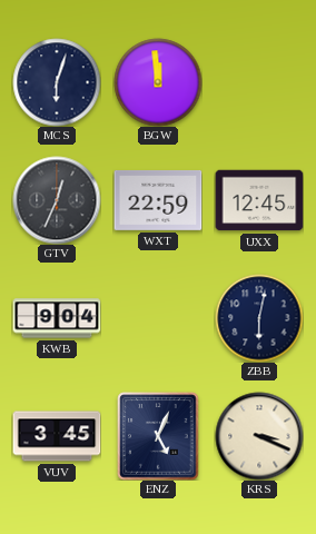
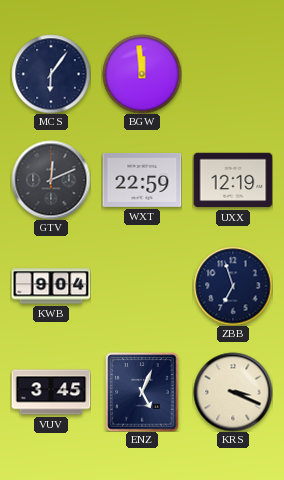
MCS: 6:03 -> 6:06
GTV: 12:34 -> 12:11
UXX: 12:45 -> 12:19
ZBB: 6:02 -> 6:57
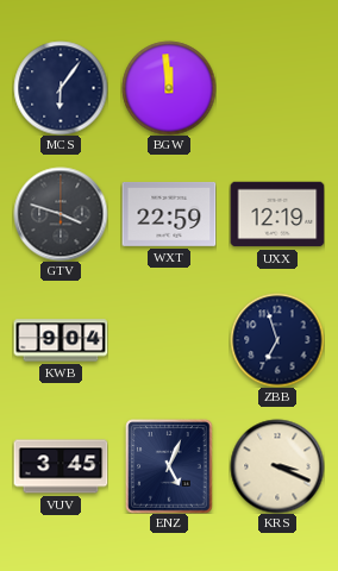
GTV: 12:11 -> 3:48
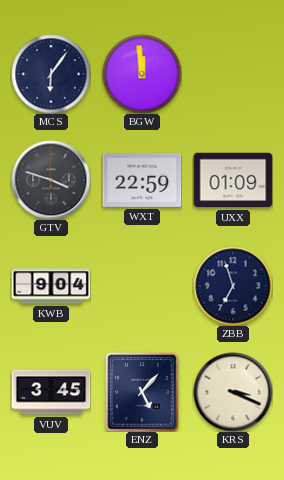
UXX: 12:19 -> 01:09
ENZ: 5:04 -> 5:07
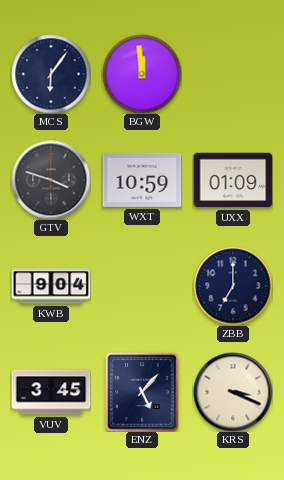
WXT: 22:59 -> 10:59
ZBB: 6:57 -> 7:00
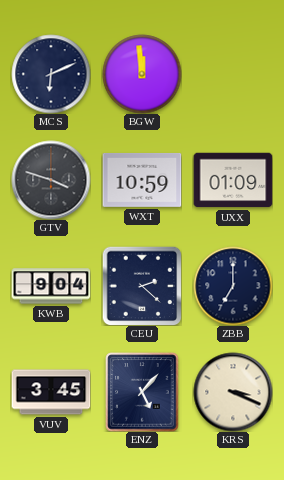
MCS: 6:06 -> 6:11
CEU: none -> 2:22
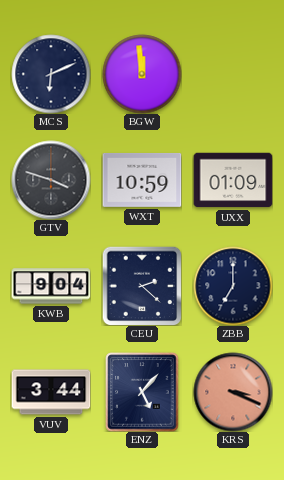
VUV: 3:45 -> 3:44
KRS dial: cream -> salmon
